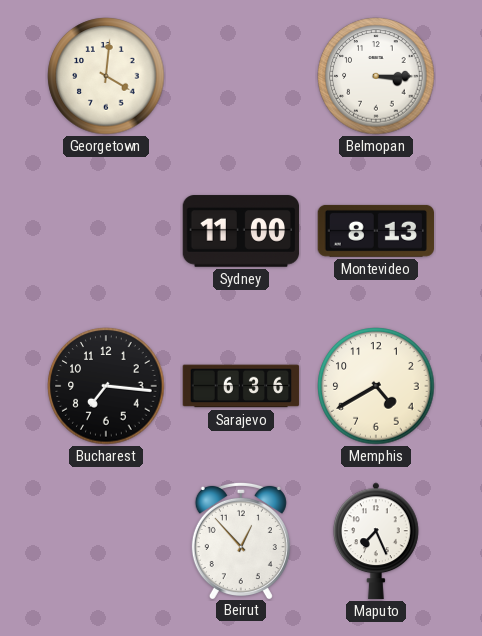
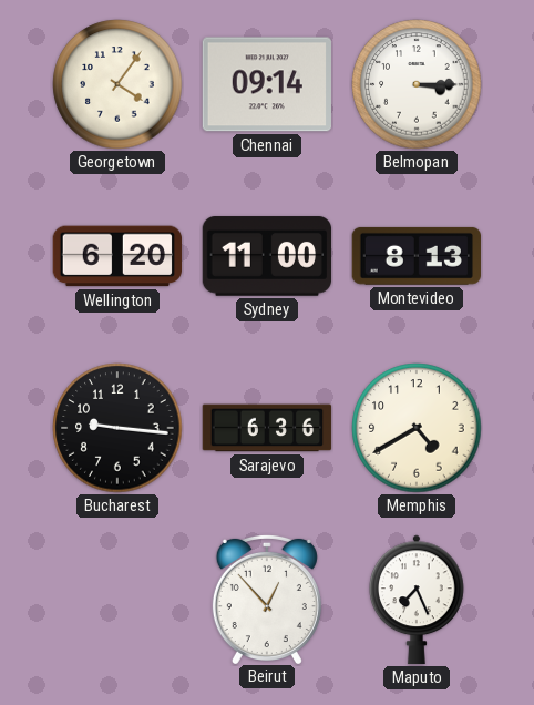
Georgetown: 4:01 -> 4:06
Chennai: none -> 09:14
Wellington: none -> 6:20
Bucharest: 7:16 -> 9:16
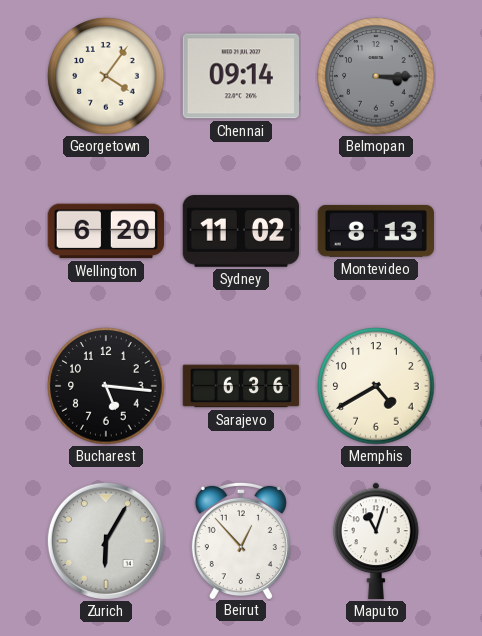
Belmopan dial: white -> grey
Sydney: 11:00 -> 11:02
Bucharest: 9:16 -> 5:16
Zurich: none -> 6:05
Maputo: 7:26 -> 11:03
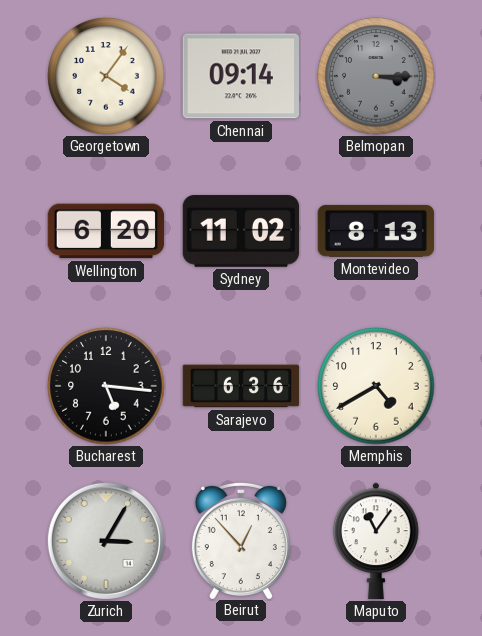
Zurich: 6:05 -> 3:05
Maputo: 11:03 -> 11:06
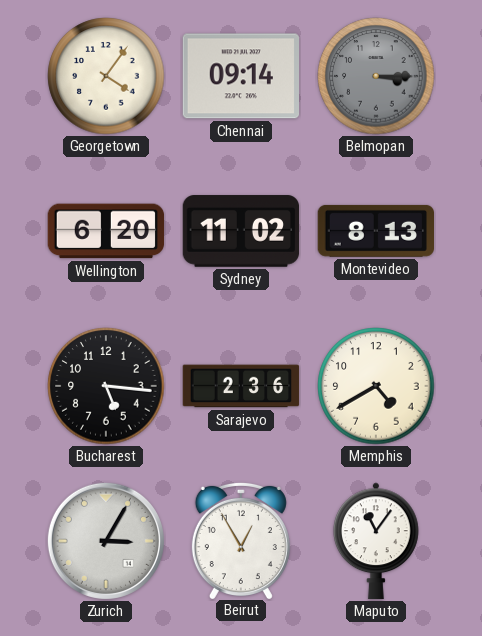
Sarajevo: 6:36 -> 2:36
Beirut: 12:53 -> 12:55
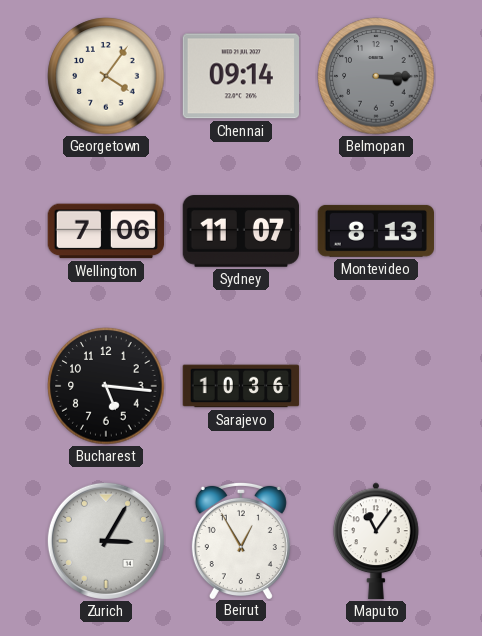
Wellington: 6:20 -> 7:06
Sydney: 11:02 -> 11:07
Sarajevo: 2:36 -> 10:36
Memphis: 4:40 -> none
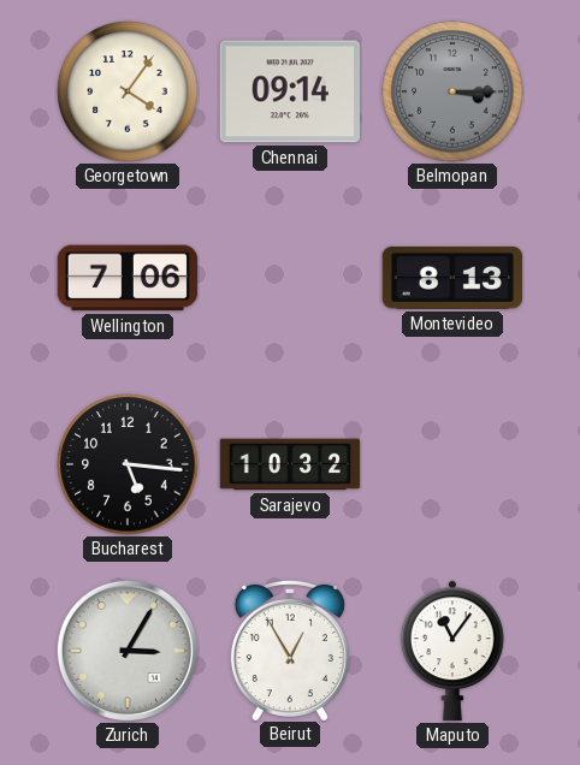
Sydney: 11:07 -> none
Sarajevo: 10:36 -> 10:32
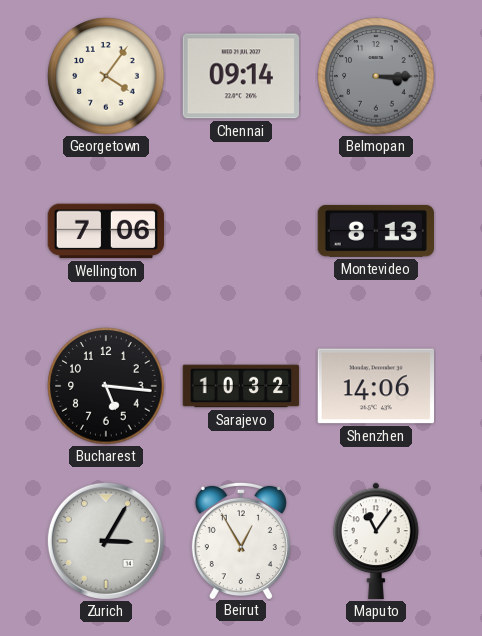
Shenzhen: none -> 14:06
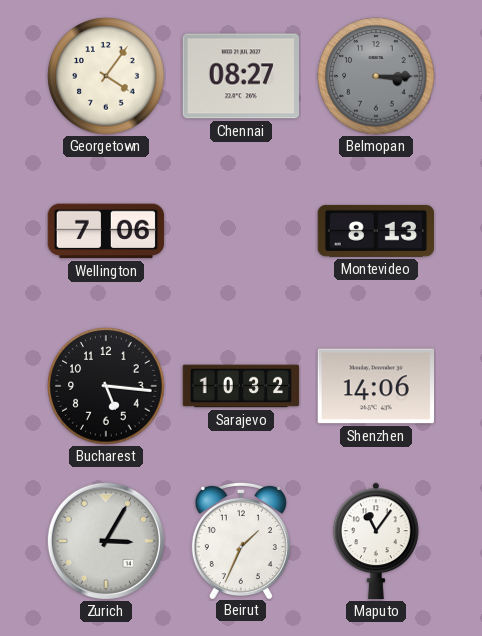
Chennai: 09:14 -> 08:27
Beirut: 12:55 -> 1:34
